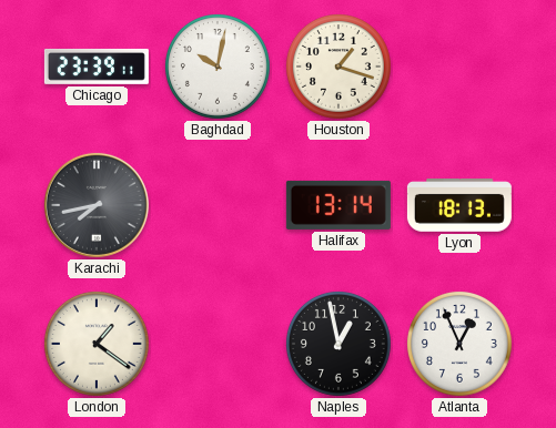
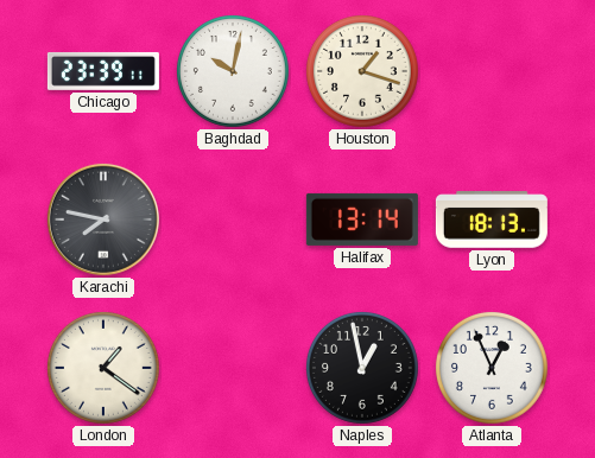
Karachi: 7:43 -> 7:47
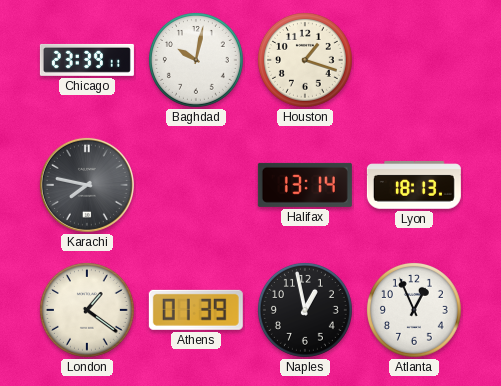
Athens: none -> 01:39
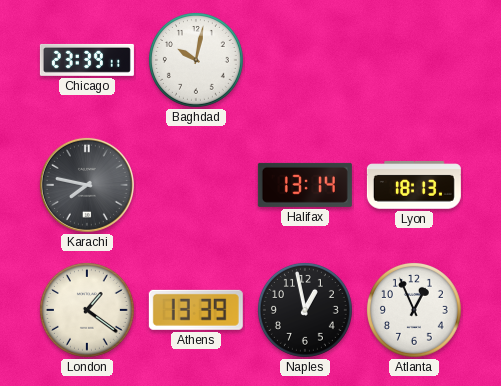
Houston: 1:18 -> none
Athens: 01:39 -> 13:39
